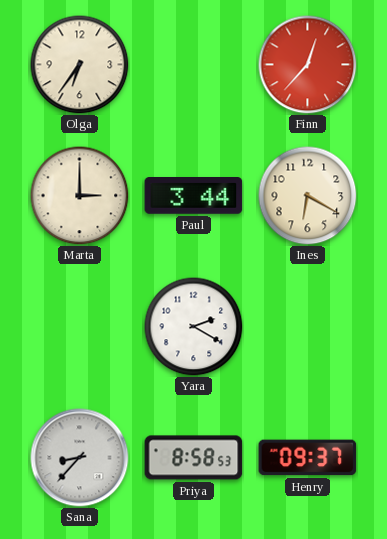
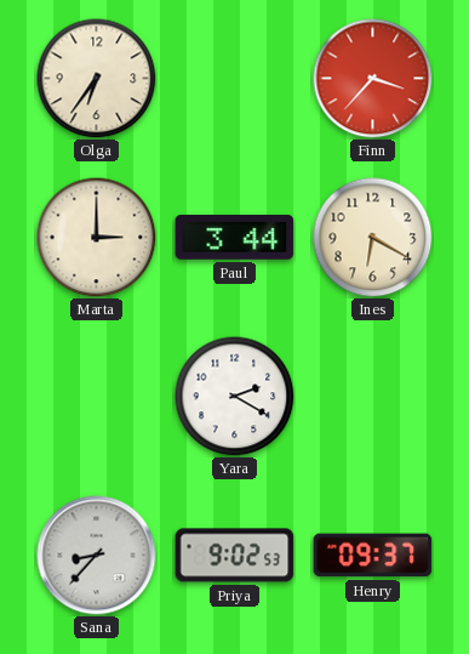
Finn: 12:37 -> 3:37
Priya: 8:58 -> 9:02
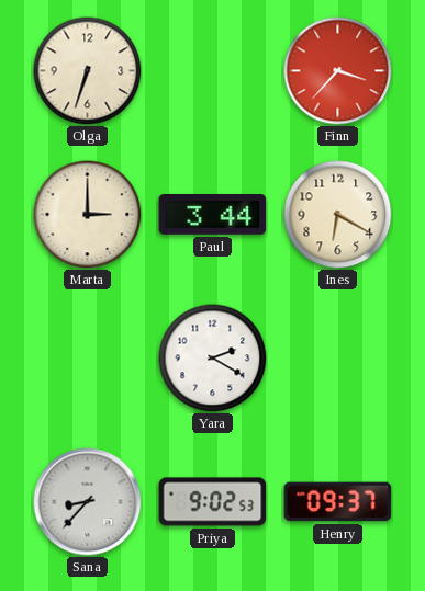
Olga: 6:36 -> 6:33
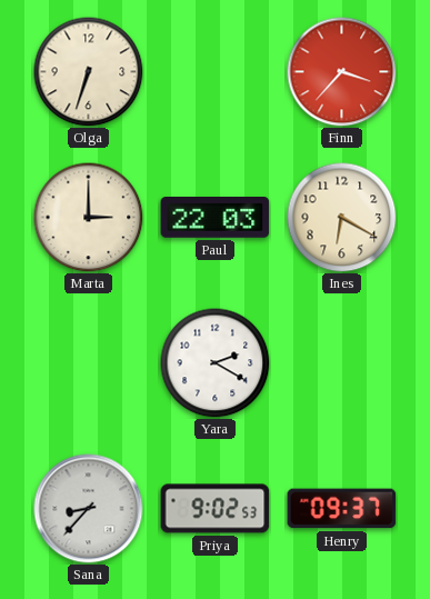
Paul: 3:44 -> 22:03
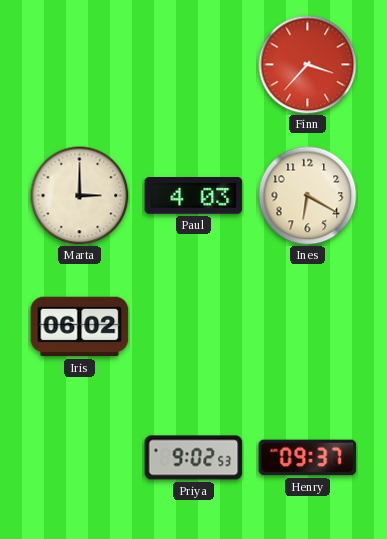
Olga: 6:33 -> none
Paul: 22:03 -> 4:03
Iris: none -> 06:02
Yara: 2:20 -> none
Sana: 8:37 -> none
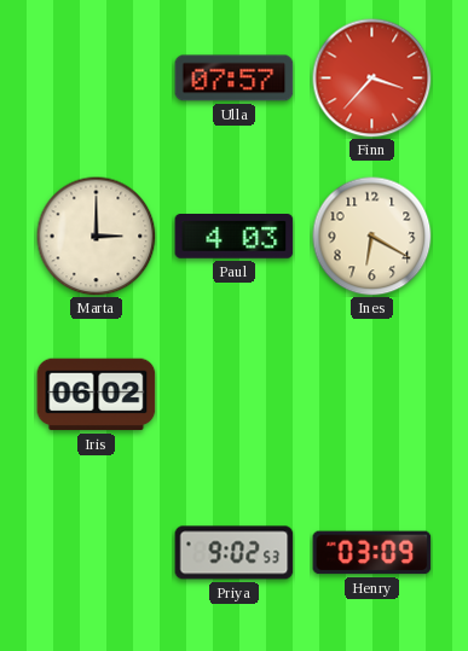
Ulla: none -> 07:57
Henry: 09:37 -> 03:09
